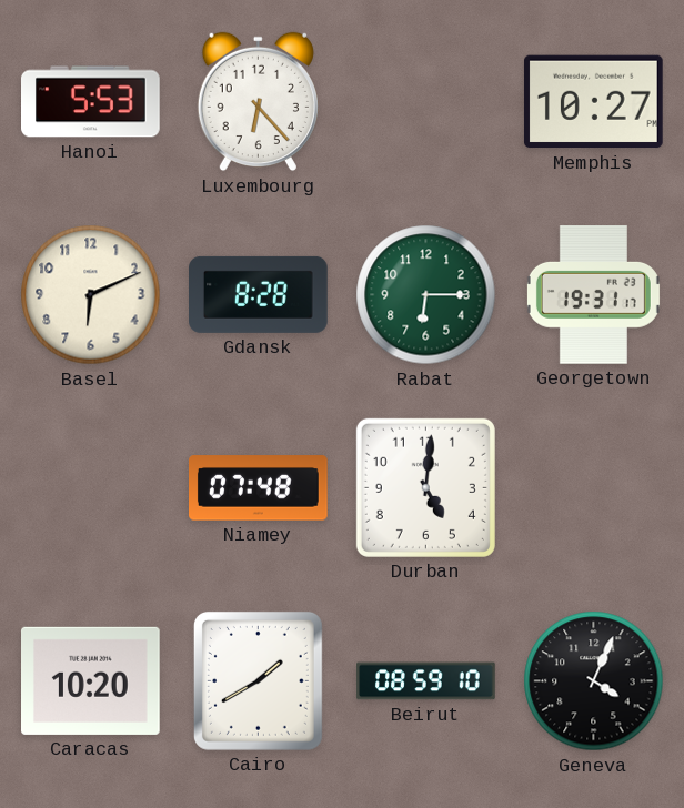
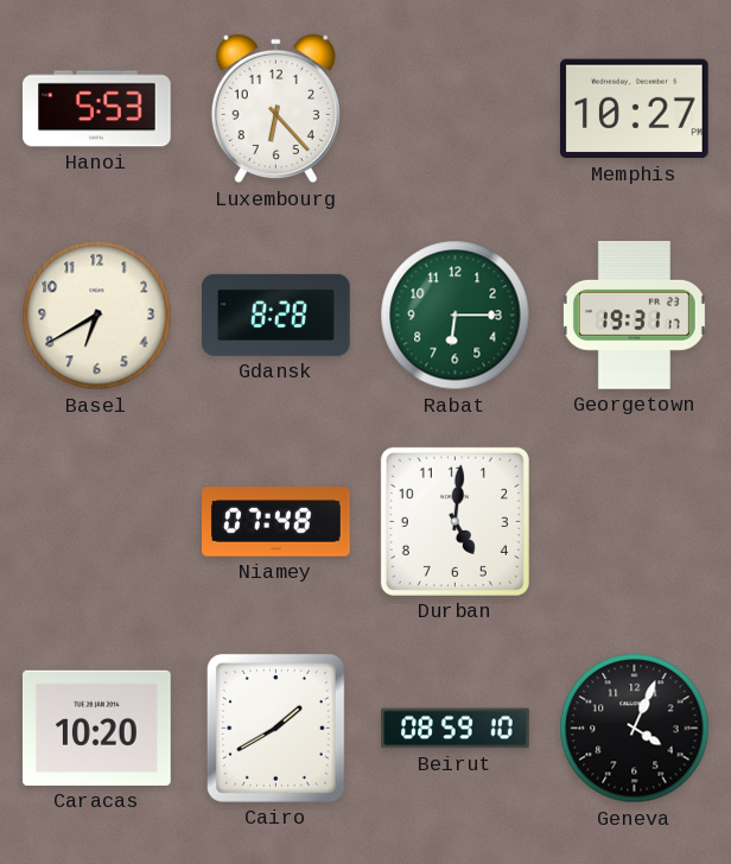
Basel: 6:11 -> 6:40
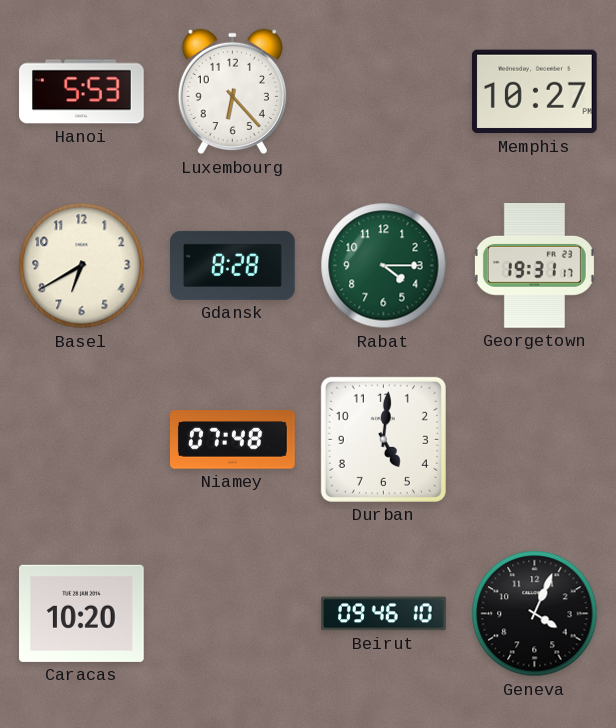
Rabat: 6:15 -> 4:15
Cairo: 1:40 -> none
Beirut: 08:59 -> 09:46
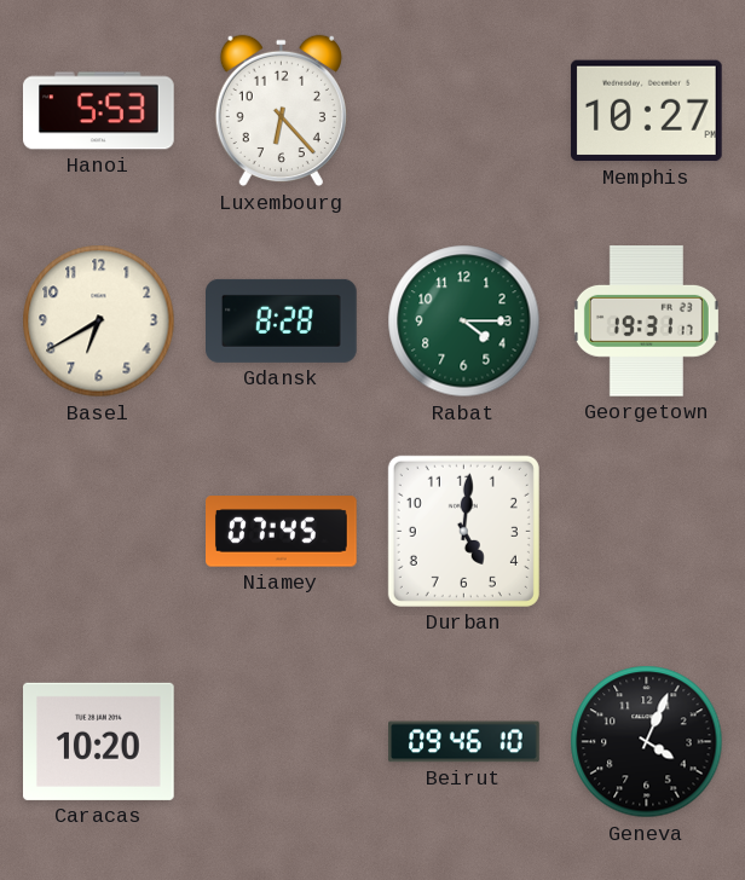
Niamey: 07:48 -> 07:45
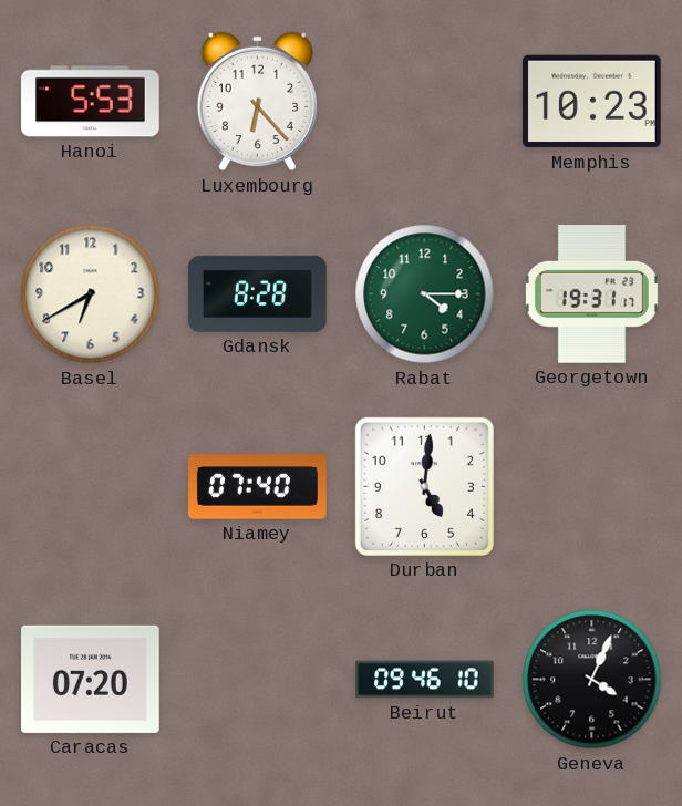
Memphis: 10:27 -> 10:23
Niamey: 07:45 -> 07:40
Caracas: 10:20 -> 07:20
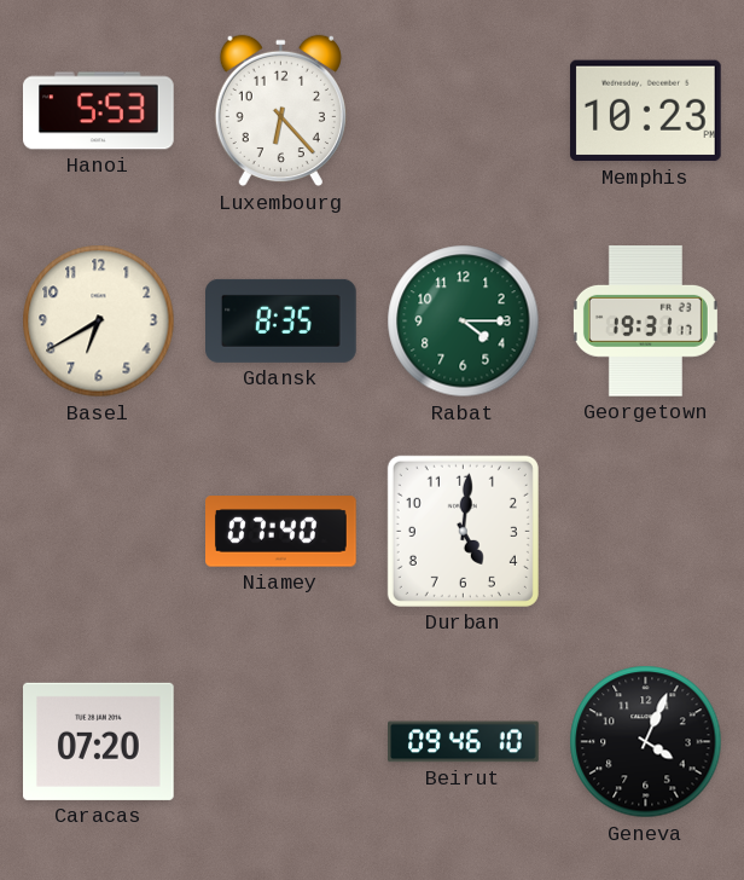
Gdansk: 8:28 -> 8:35
